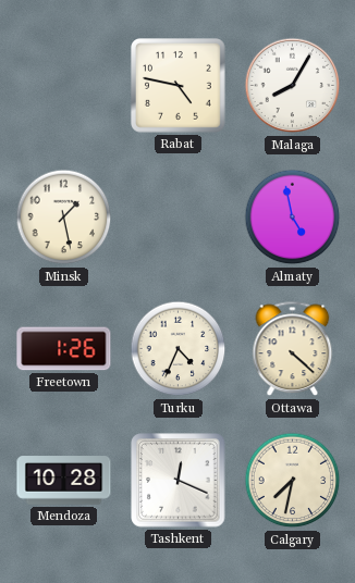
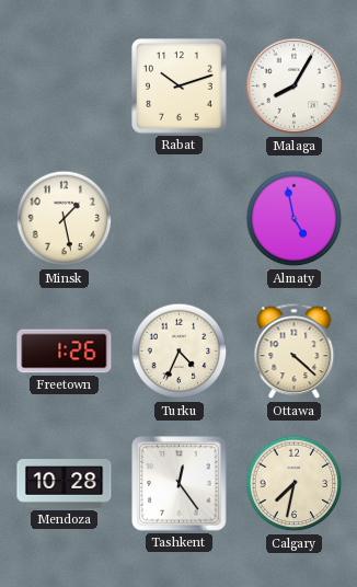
Rabat: 4:47 -> 10:12
Tashkent: 12:19 -> 12:24
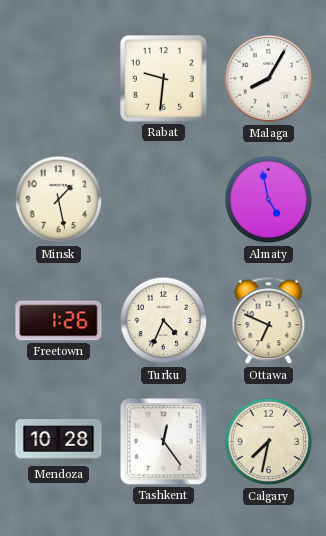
Rabat: 10:12 -> 9:31
Ottawa: 4:22 -> 6:49
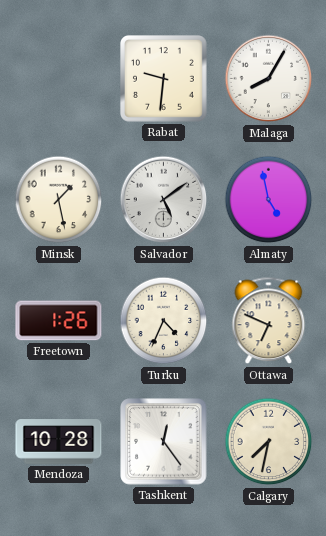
Salvador: none -> 5:09
